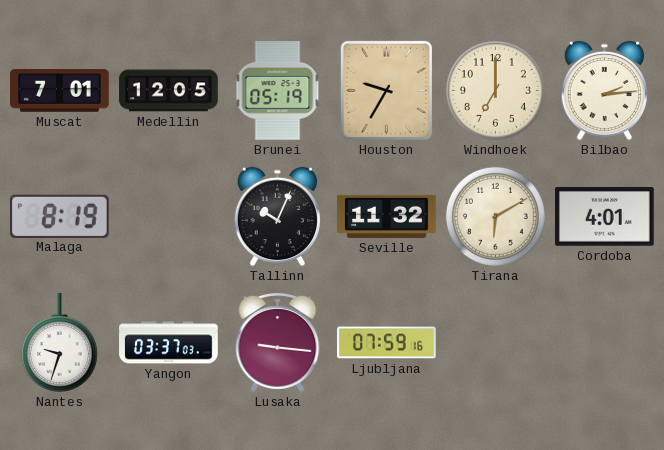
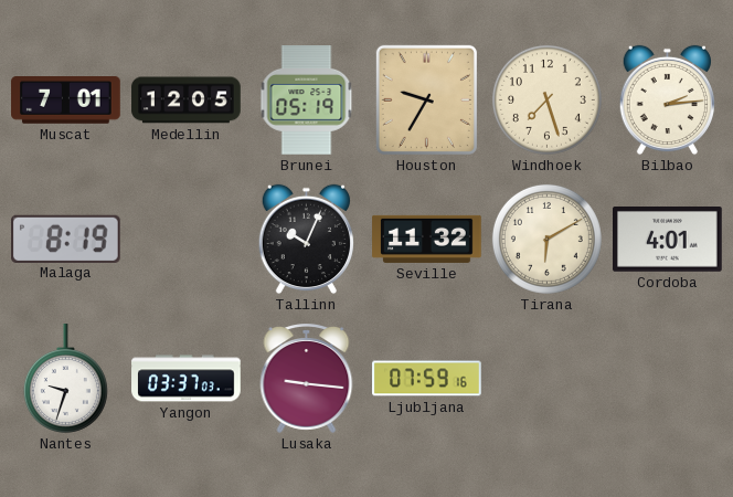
Windhoek: 7:00 -> 7:27
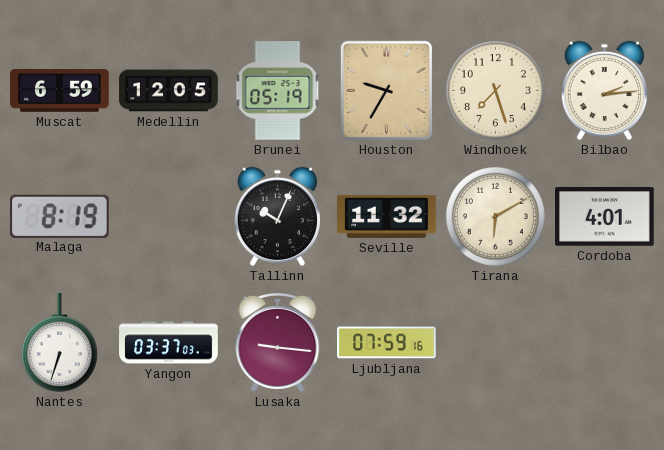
Muscat: 7:01 -> 6:59
Nantes: 9:33 -> 6:33
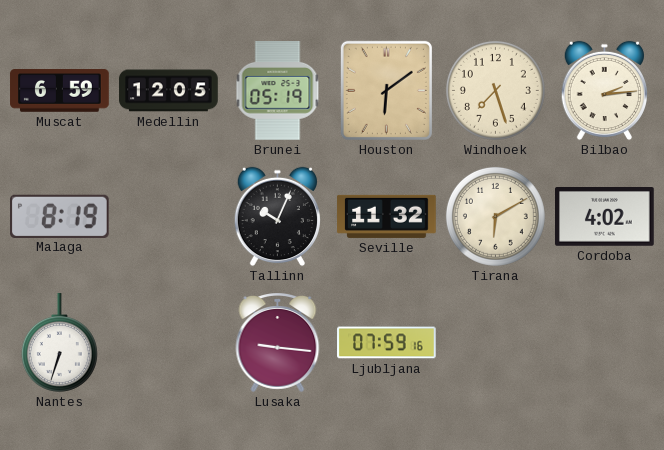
Houston: 9:35 -> 6:09
Cordoba: 4:01 -> 4:02
Yangon: 03:37 -> none
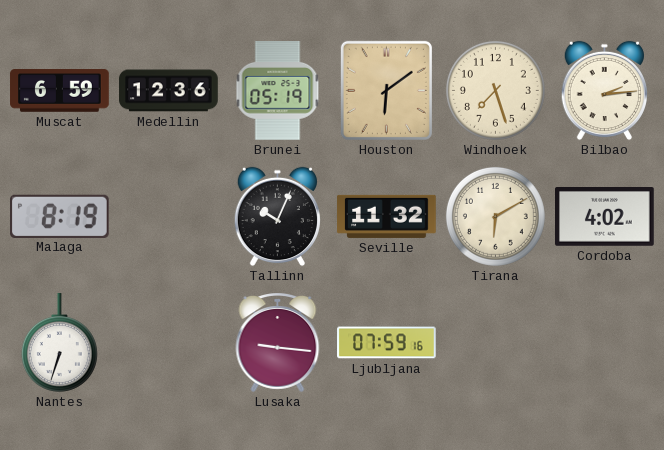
Medellin: 12:05 -> 12:36
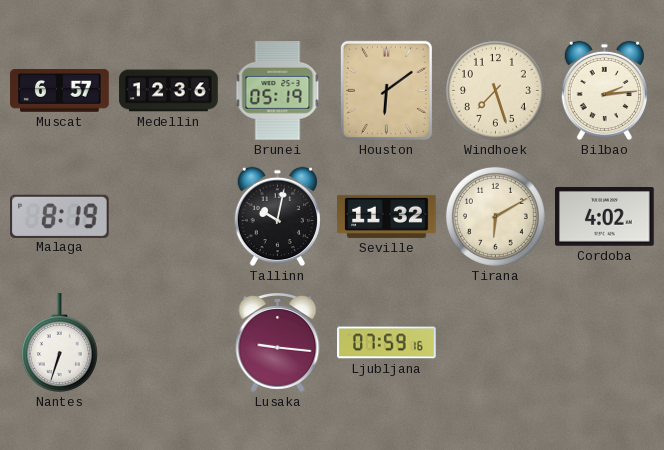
Muscat: 6:59 -> 6:57
Tallinn: 10:04 -> 10:02
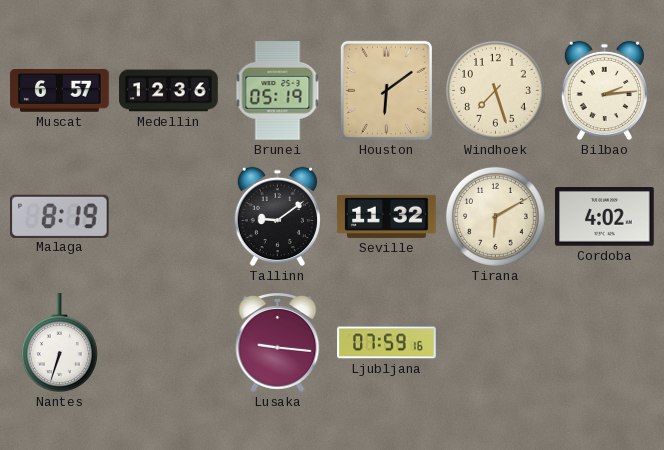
Tallinn: 10:02 -> 9:09
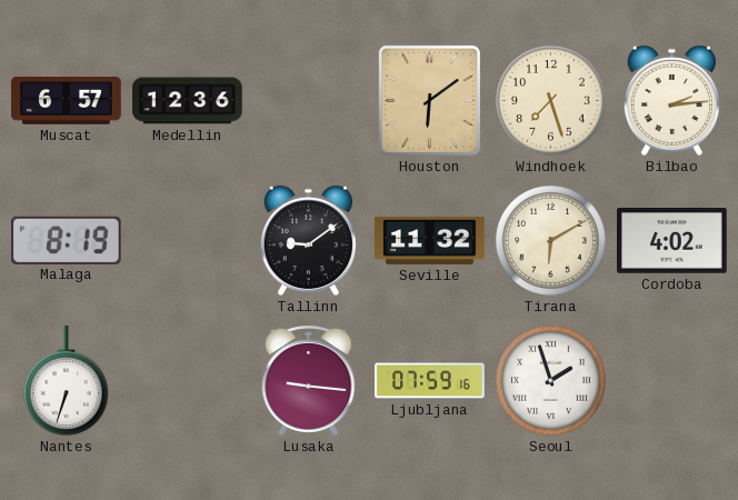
Brunei: 05:19 -> none
Seoul: none -> 1:57
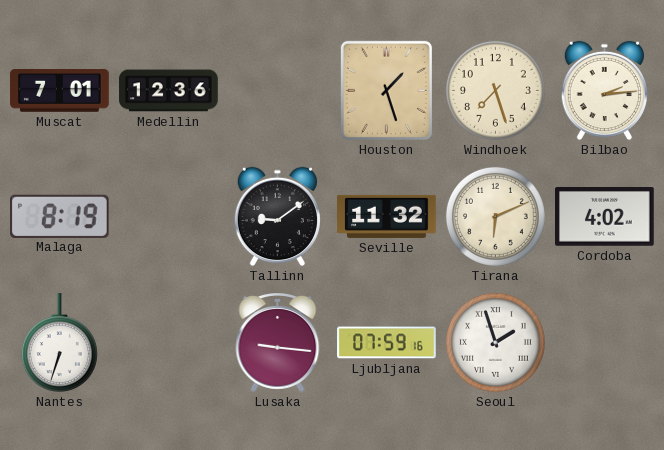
Muscat: 6:57 -> 7:01
Houston: 6:09 -> 1:27
Tirana: 6:10 -> 6:11
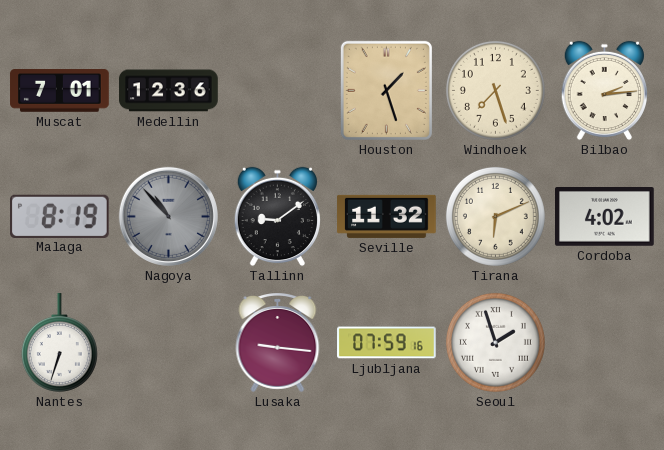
Nagoya: none -> 10:53
